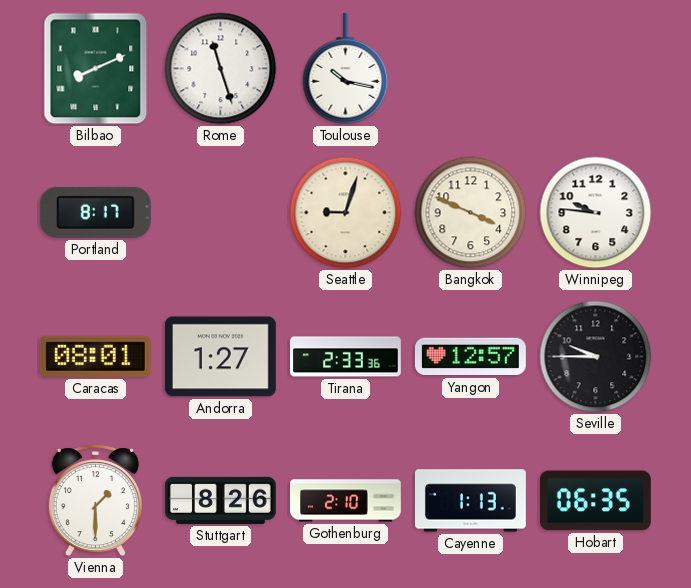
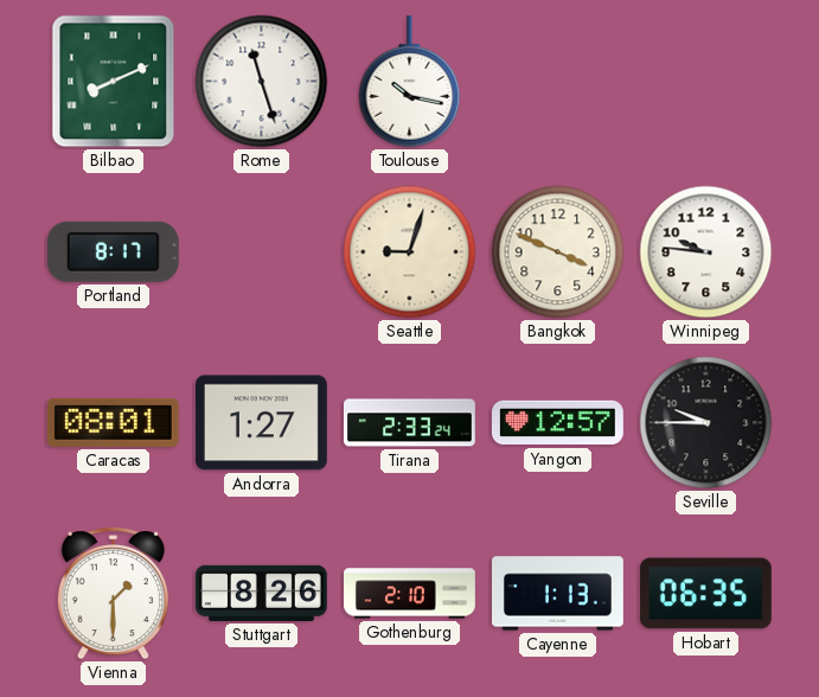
Tirana: 2:33:36 -> 2:33:24
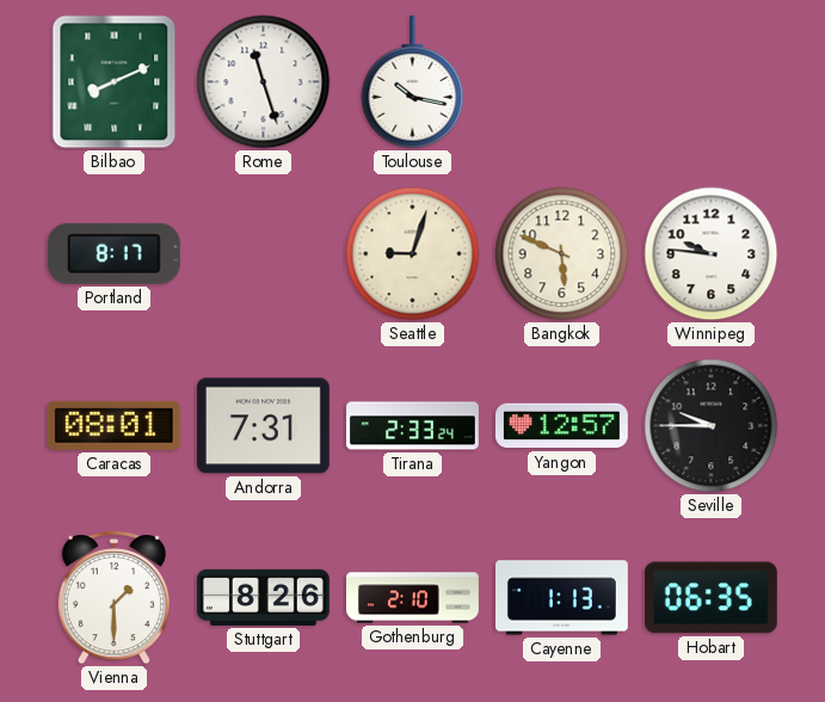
Bangkok: 3:49 -> 5:49
Andorra: 1:27 -> 7:31
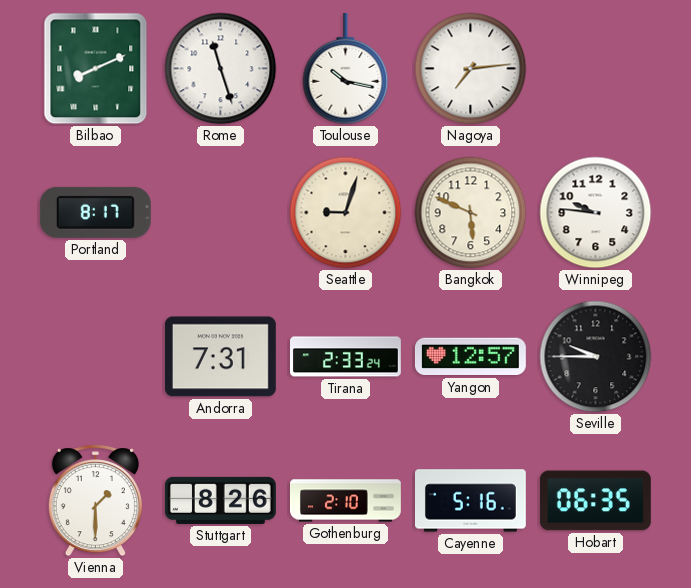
Nagoya: none -> 7:14
Caracas: 08:01 -> none
Cayenne: 1:13 -> 5:16
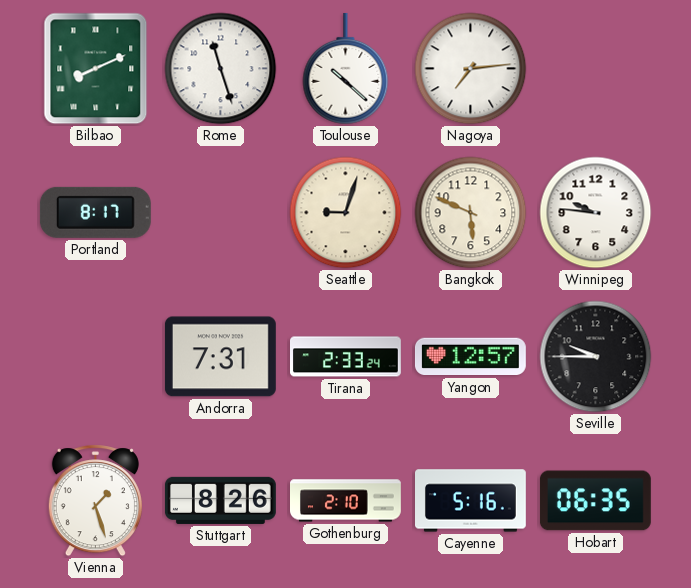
Toulouse: 10:17 -> 10:22
Vienna: 1:30 -> 1:27
